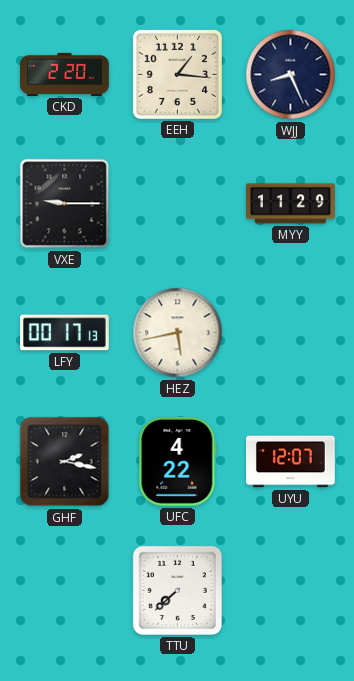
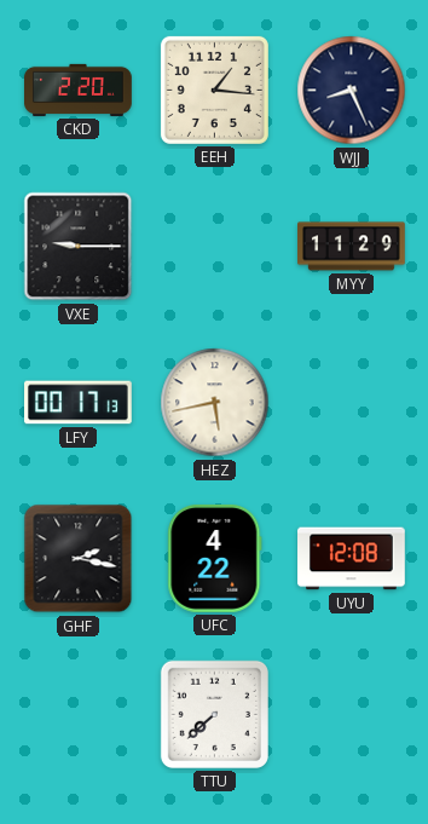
UYU: 12:07 -> 12:08
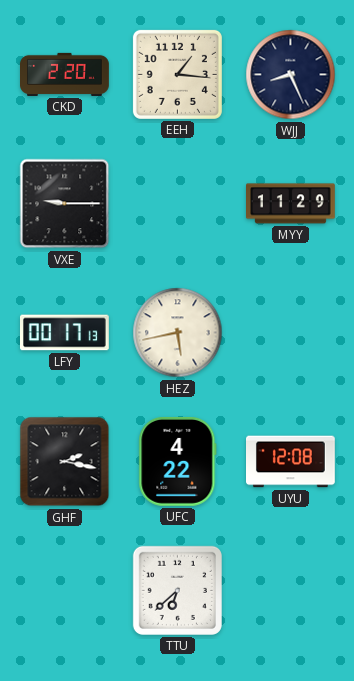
TTU: 7:38 -> 6:38
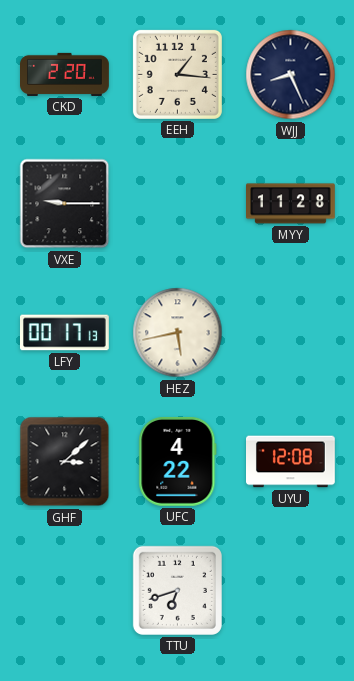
MYY: 11:29 -> 11:28
GHF: 2:17 -> 3:08
TTU: 6:38 -> 6:42
